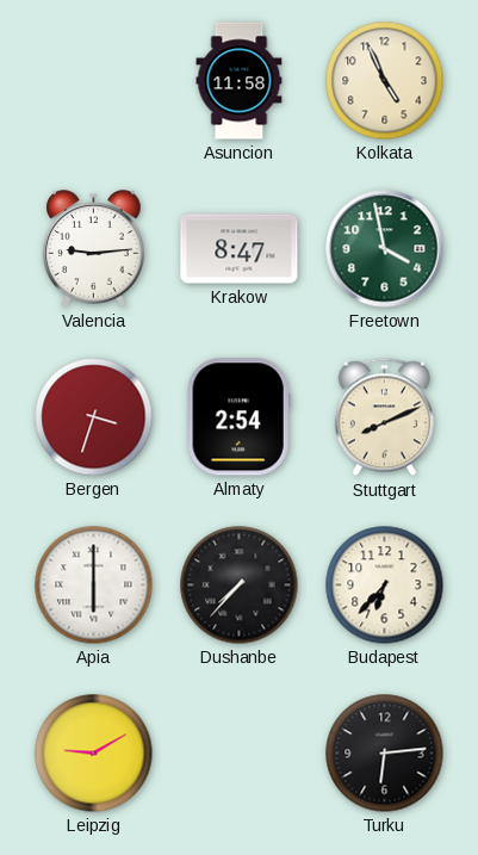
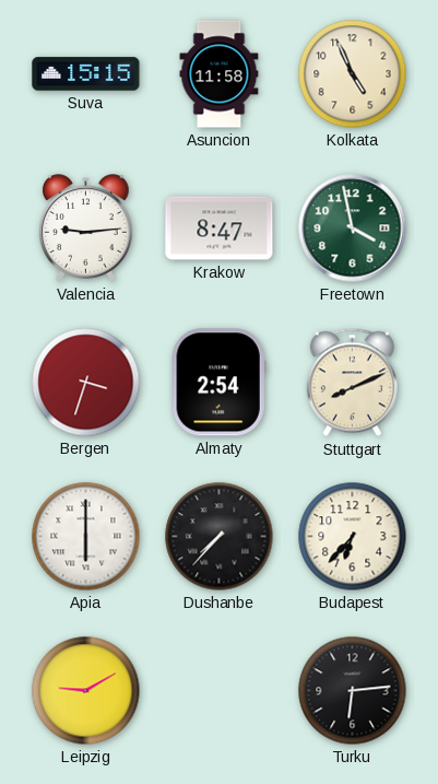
Suva: none -> 15:15
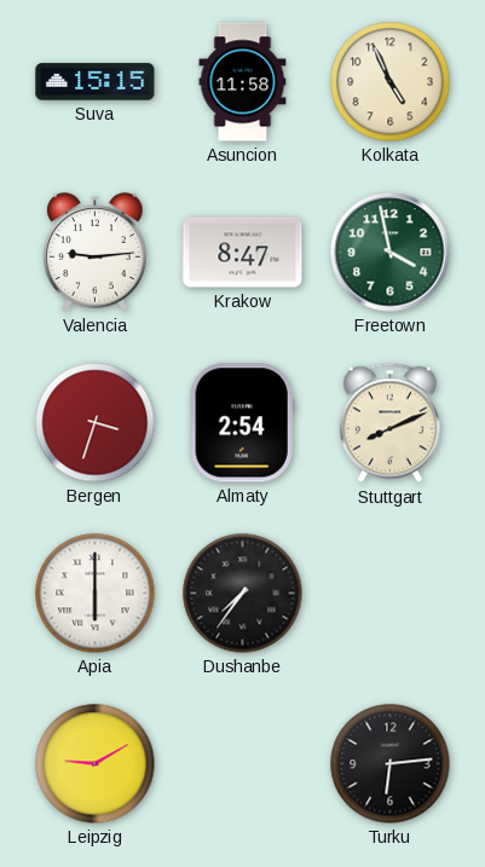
Dushanbe: 7:37 -> 7:36
Budapest: 6:37 -> none
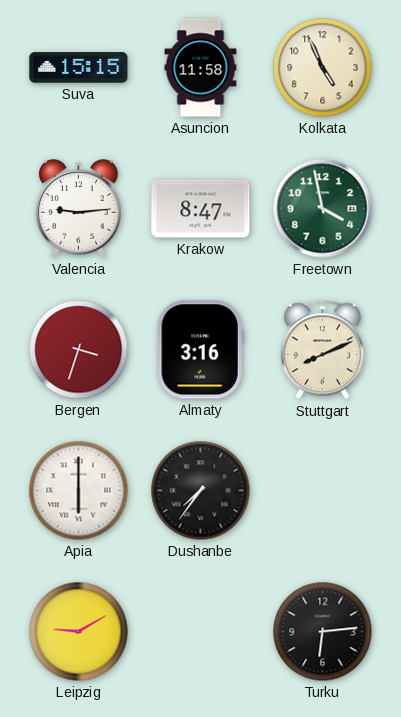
Almaty: 2:54 -> 3:16
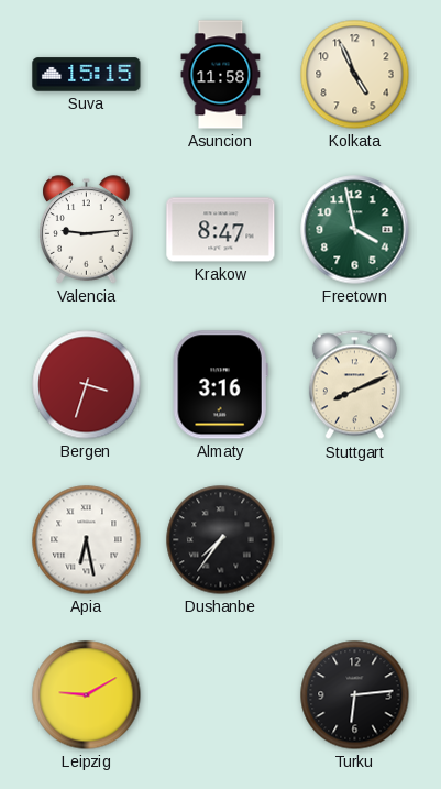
Apia: 6:00 -> 6:28
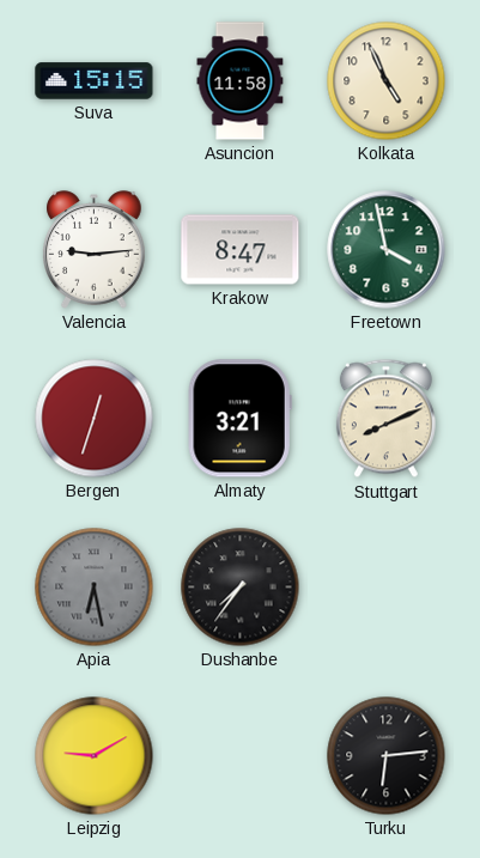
Bergen: 3:33 -> 12:33
Almaty: 3:16 -> 3:21
Apia dial: white -> grey
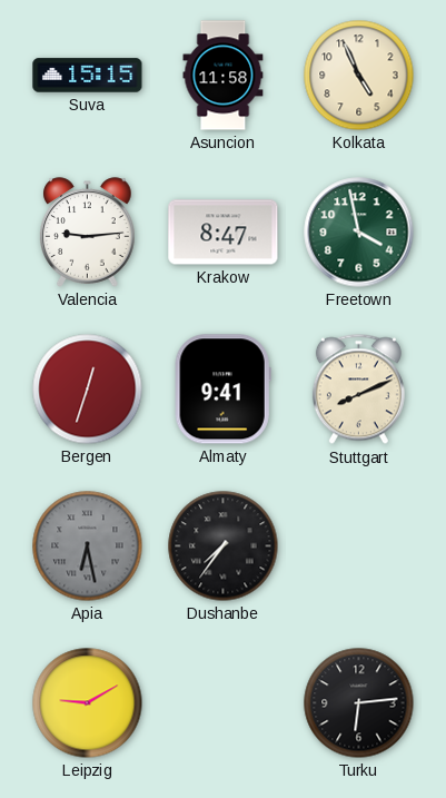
Almaty: 3:21 -> 9:41
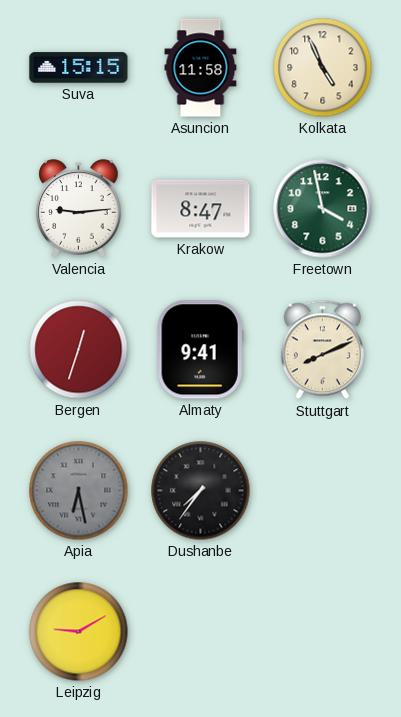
Turku: 6:14 -> none
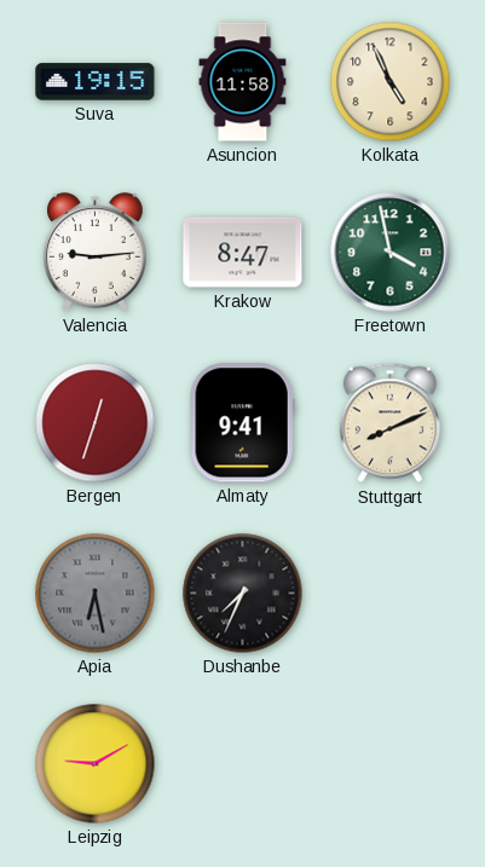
Suva: 15:15 -> 19:15
Dushanbe: 7:36 -> 7:34
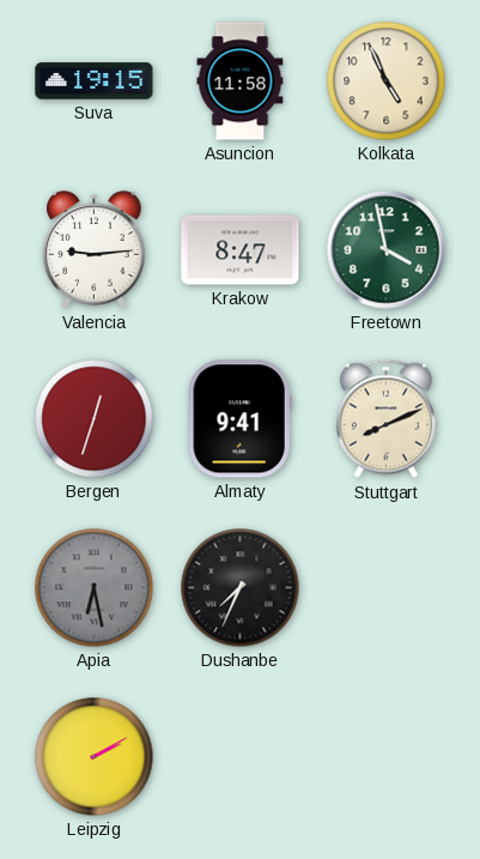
Leipzig: 9:10 -> 2:10
